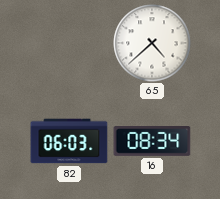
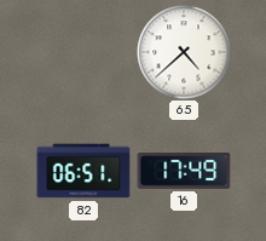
82: 06:03 -> 06:51
16: 08:34 -> 17:49
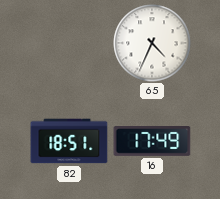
65: 4:38 -> 4:34
82: 06:51 -> 18:51
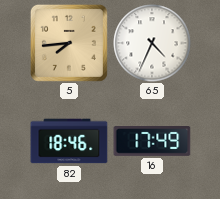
5: none -> 7:44
82: 18:51 -> 18:46
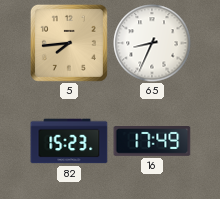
65: 4:34 -> 8:34
82: 18:46 -> 15:23
